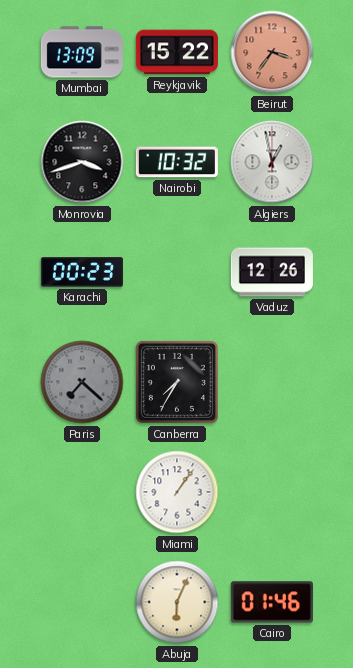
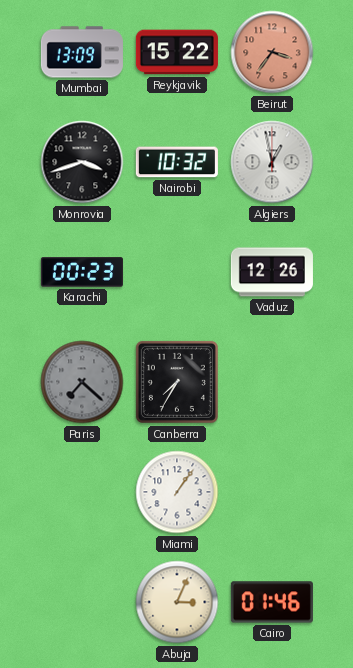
Abuja: 6:04 -> 3:04
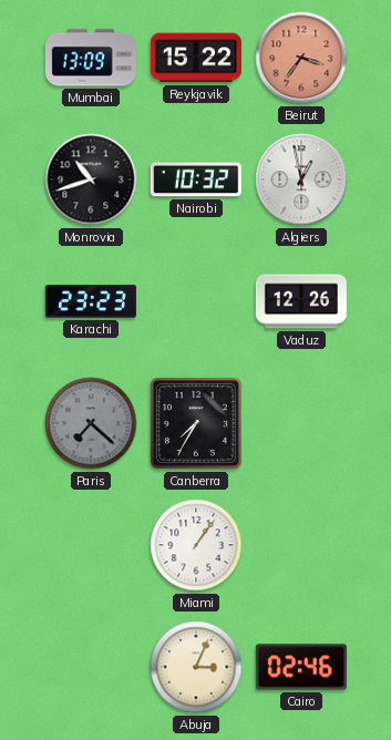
Monrovia: 3:42 -> 10:42
Karachi: 00:23 -> 23:23
Cairo: 01:46 -> 02:46
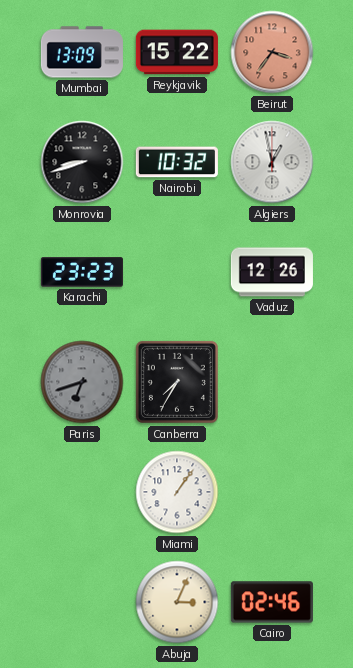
Monrovia: 10:42 -> 8:42
Paris: 7:22 -> 6:42
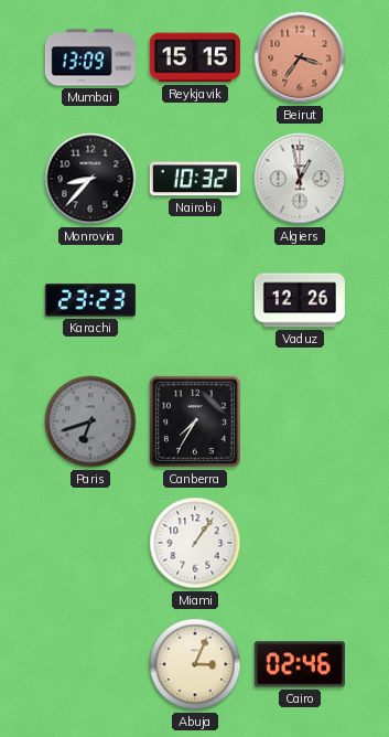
Reykjavik: 15:22 -> 15:15
Monrovia: 8:42 -> 8:37
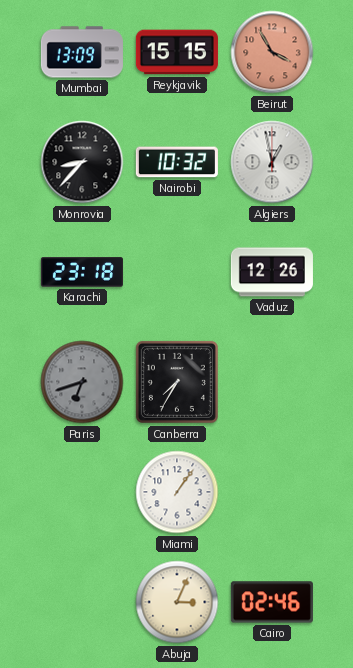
Beirut: 3:36 -> 3:55
Karachi: 23:23 -> 23:18
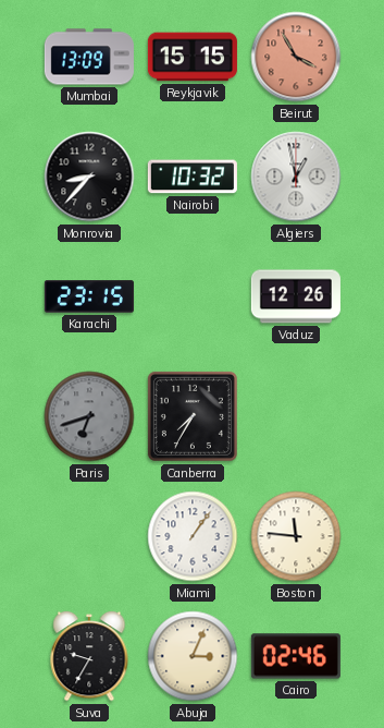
Karachi: 23:18 -> 23:15
Boston: none -> 11:46
Suva: none -> 9:35
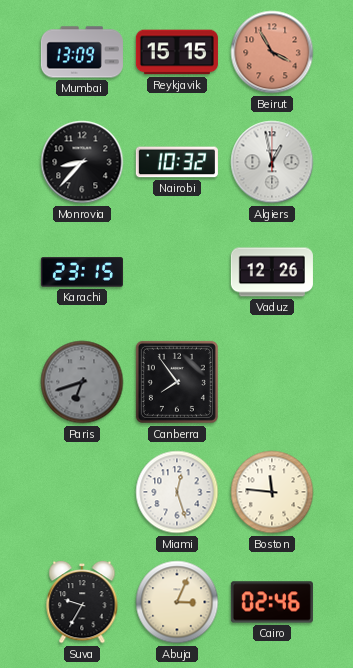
Canberra: 7:35 -> 7:54
Miami: 1:06 -> 12:27
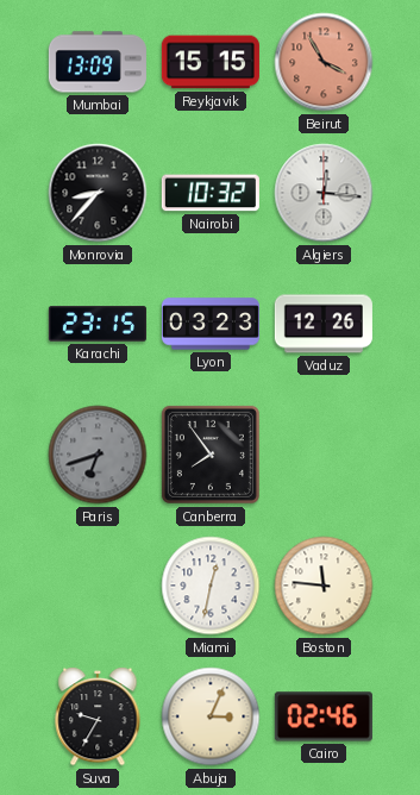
Algiers: 12:58 -> 12:16
Lyon: none -> 03:23
Miami: 12:27 -> 12:32
